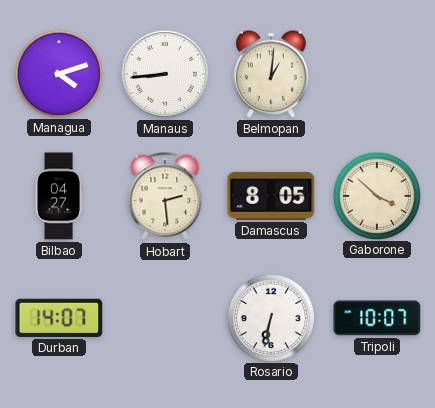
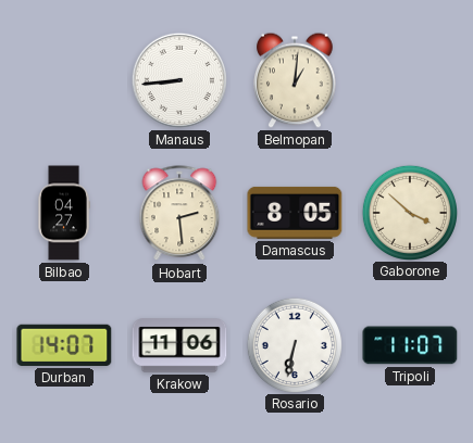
Managua: 4:12 -> none
Krakow: none -> 11:06
Tripoli: 10:07 -> 11:07
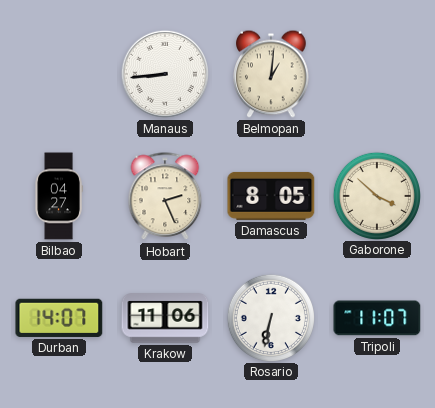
Hobart: 2:29 -> 2:26
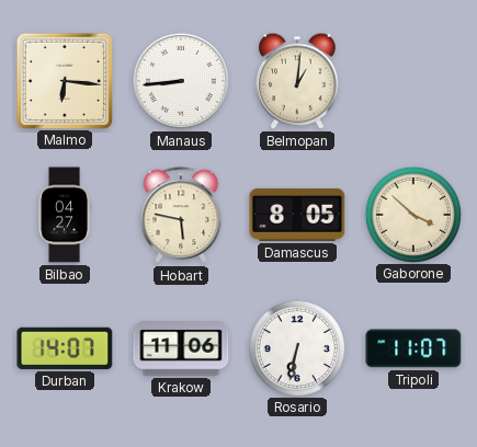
Malmo: none -> 6:16
Hobart: 2:26 -> 5:47
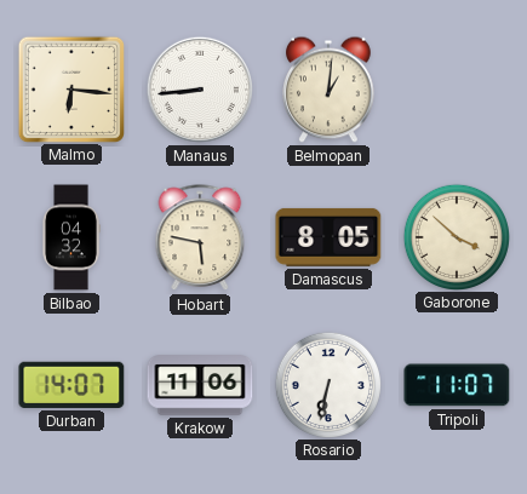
Bilbao: 04:27 -> 04:32
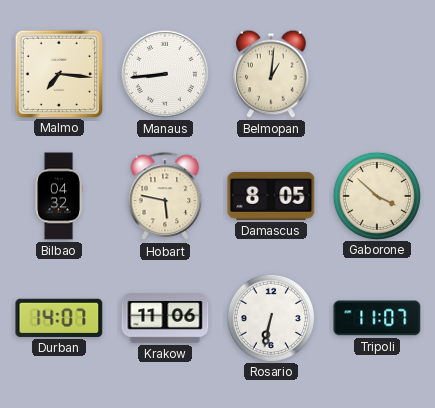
Malmo: 6:16 -> 7:16
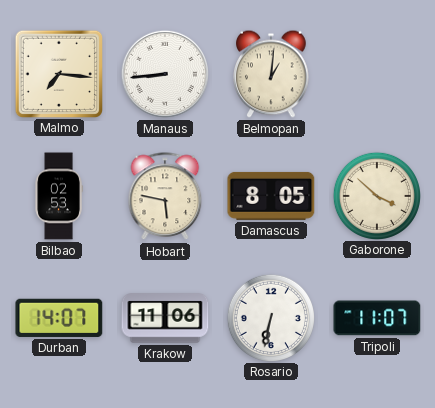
Bilbao: 04:32 -> 02:53
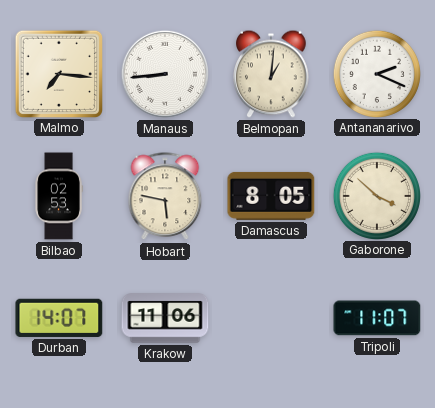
Antananarivo: none -> 2:19
Rosario: 6:32 -> none
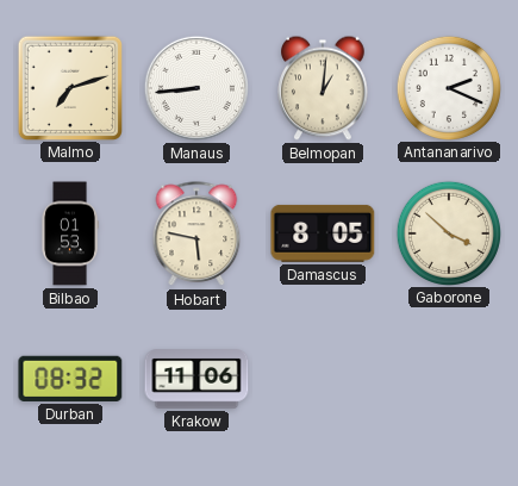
Malmo: 7:16 -> 7:12
Bilbao: 02:53 -> 01:53
Durban: 14:07 -> 08:32
Tripoli: 11:07 -> none
